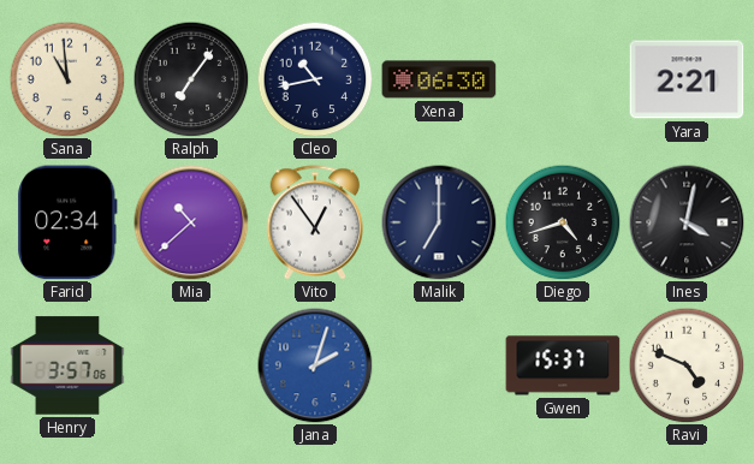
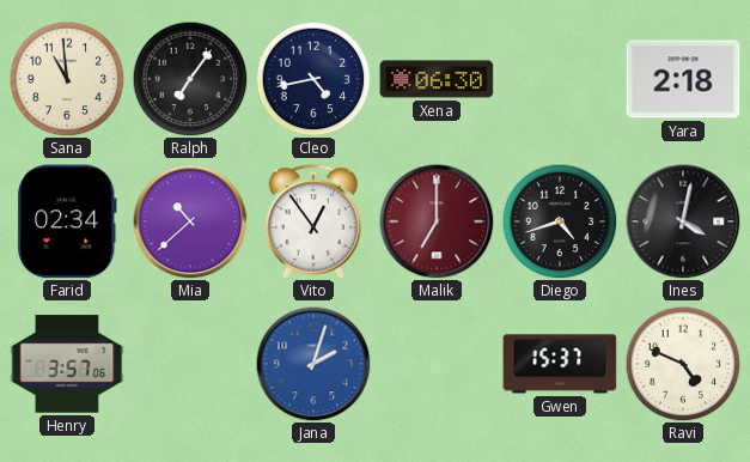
Cleo: 10:43 -> 4:43
Yara: 2:21 -> 2:18
Malik dial: navy -> burgundy
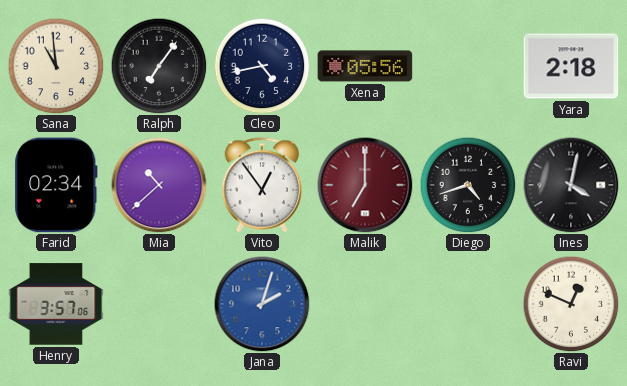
Xena: 06:30 -> 05:56
Gwen: 15:37 -> none
Ravi: 4:49 -> 12:49
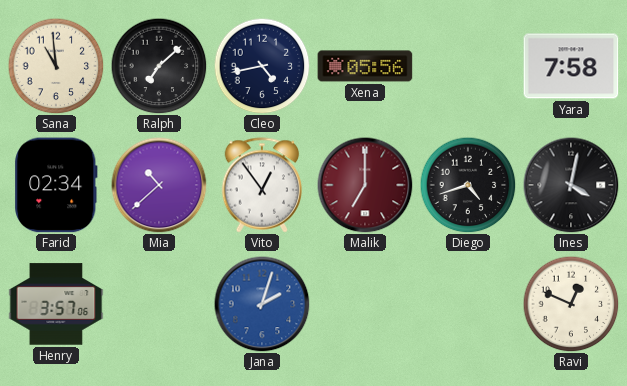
Ralph: 7:06 -> 7:08
Yara: 2:18 -> 7:58
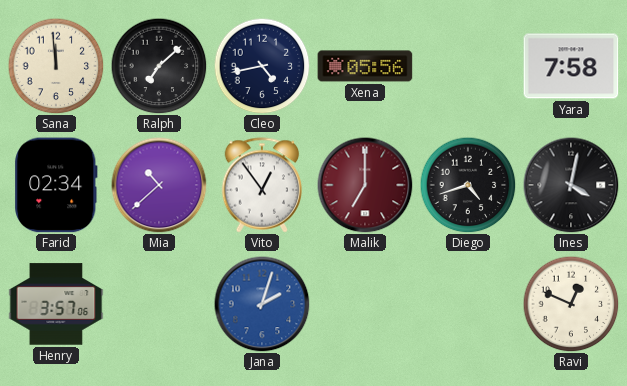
Sana: 10:59 -> 11:59
